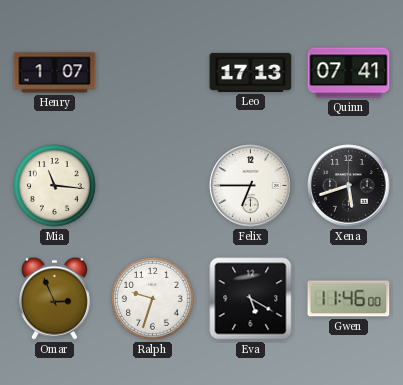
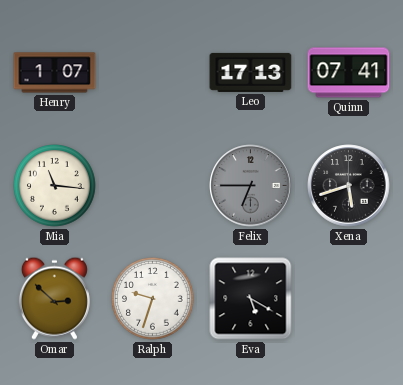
Felix dial: white -> grey
Omar: 2:56 -> 2:52
Gwen: 11:46 -> none
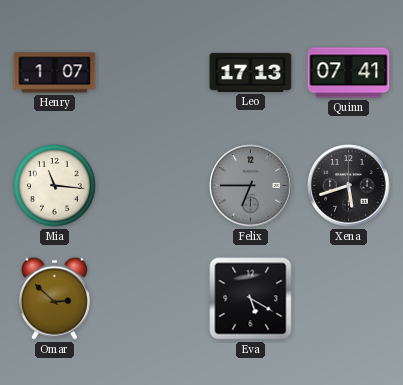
Ralph: 9:33 -> none
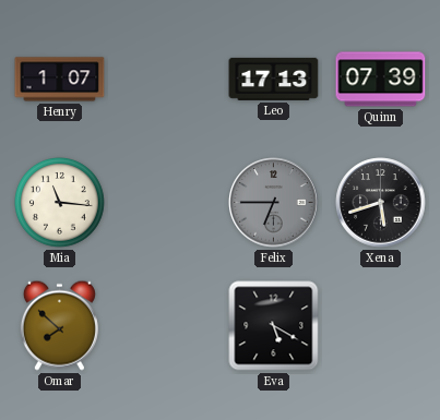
Quinn: 07:41 -> 07:39
Omar: 2:52 -> 7:52
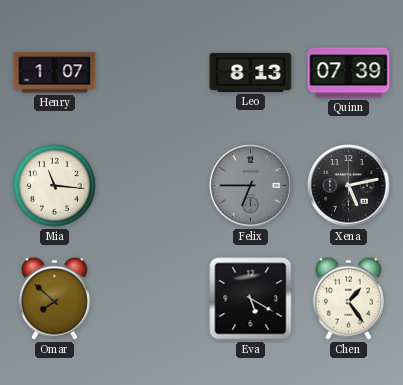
Leo: 17:13 -> 8:13
Xena: 5:42 -> 5:13
Chen: none -> 1:24
